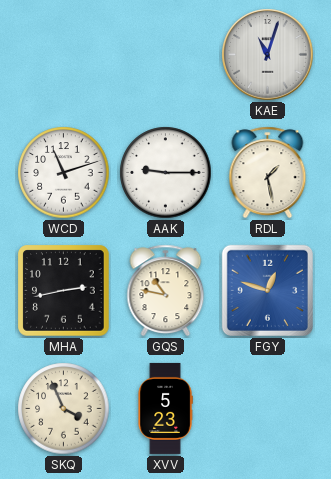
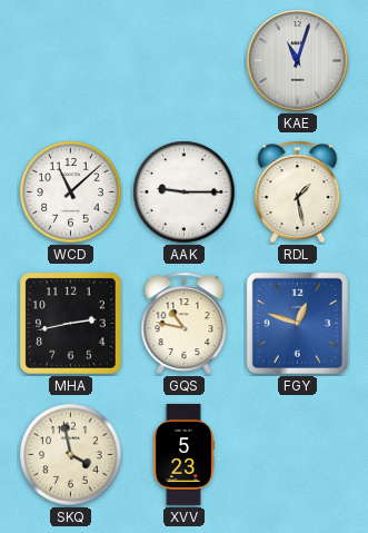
WCD: 11:12 -> 11:08
SKQ: 3:56 -> 3:58
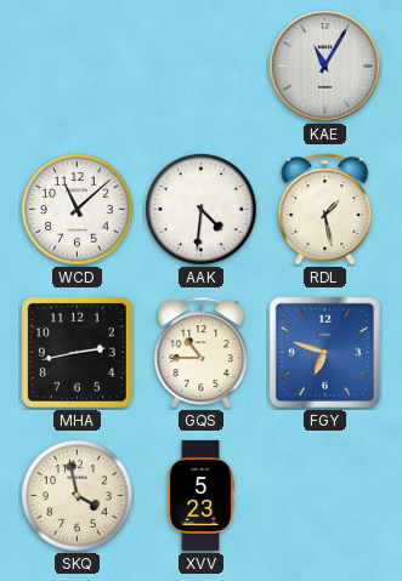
KAE: 11:03 -> 11:05
AAK: 9:15 -> 4:31
GQS: 10:47 -> 10:45
FGY: 12:48 -> 6:48
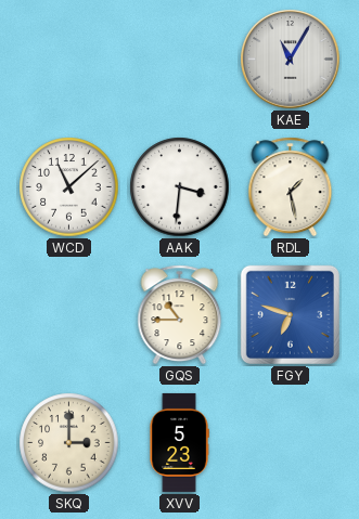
AAK: 4:31 -> 3:31
MHA: 2:43 -> none
SKQ: 3:58 -> 3:00
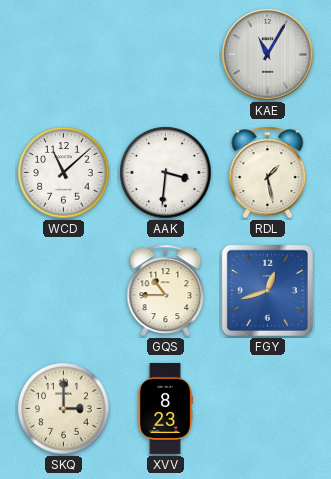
FGY: 6:48 -> 12:42
XVV: 5:23 -> 8:23
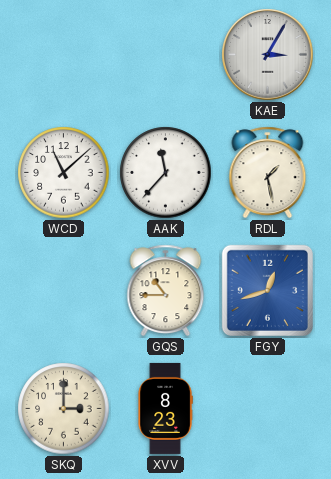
KAE: 11:05 -> 3:05
AAK: 3:31 -> 11:37
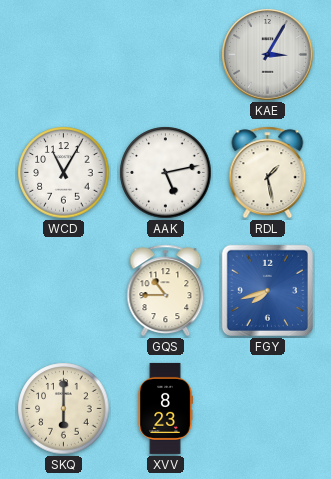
WCD: 11:08 -> 11:05
AAK: 11:37 -> 5:13
FGY: 12:42 -> 7:42
SKQ: 3:00 -> 6:00
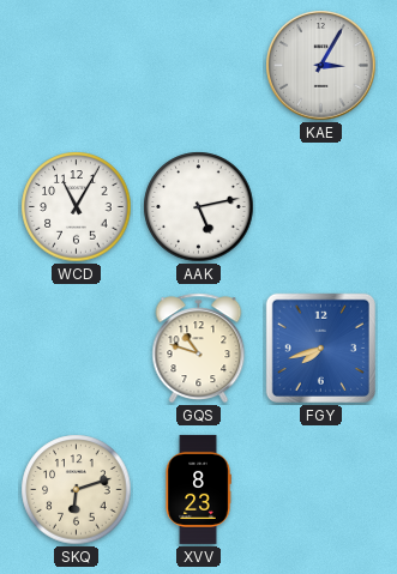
RDL: 1:28 -> none
GQS: 10:45 -> 10:48
SKQ: 6:00 -> 6:12
